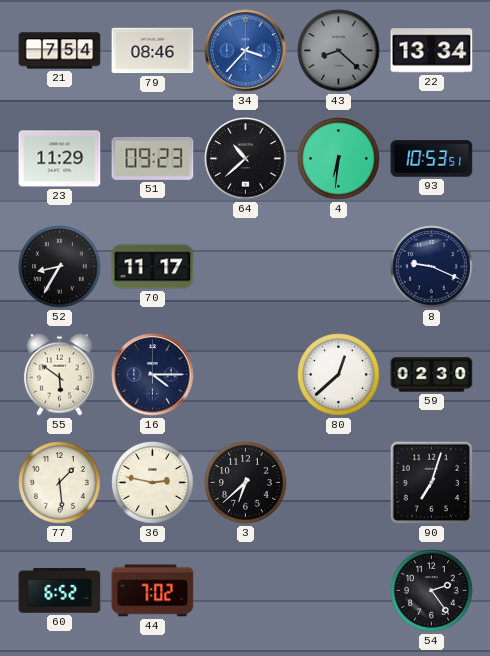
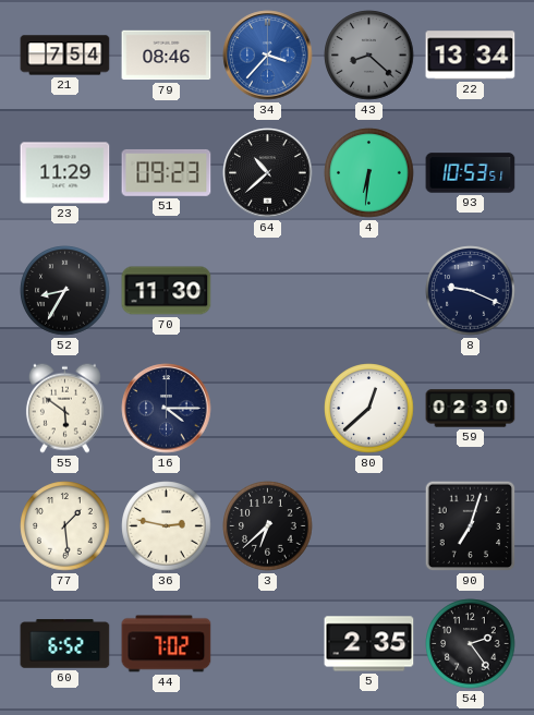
70: 11:17 -> 11:30
5: none -> 2:35
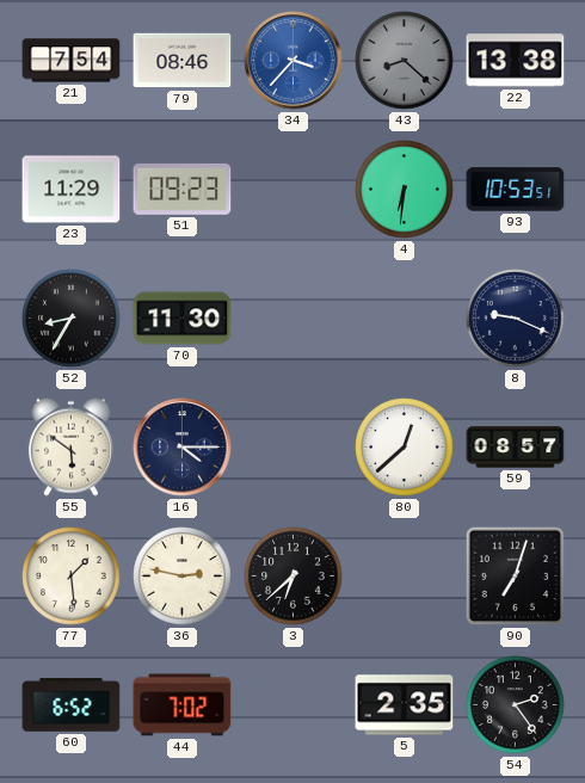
22: 13:34 -> 13:38
64: 10:38 -> none
59: 02:30 -> 08:57
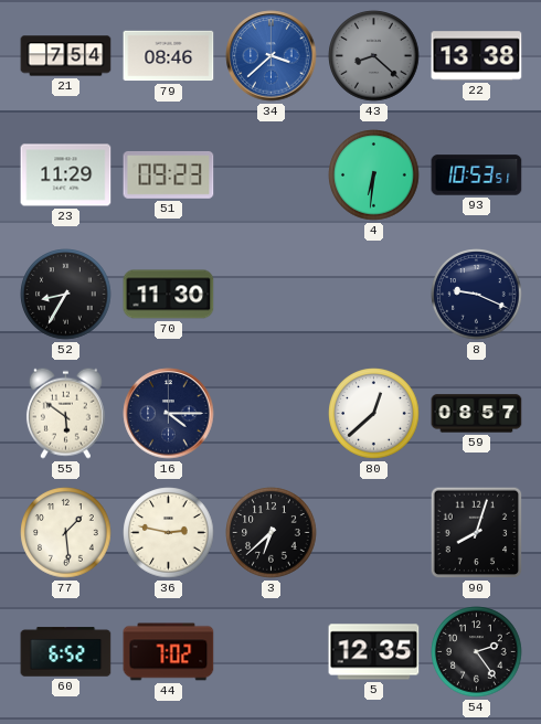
34: 3:37 -> 3:38
90: 7:03 -> 8:03
5: 2:35 -> 12:35
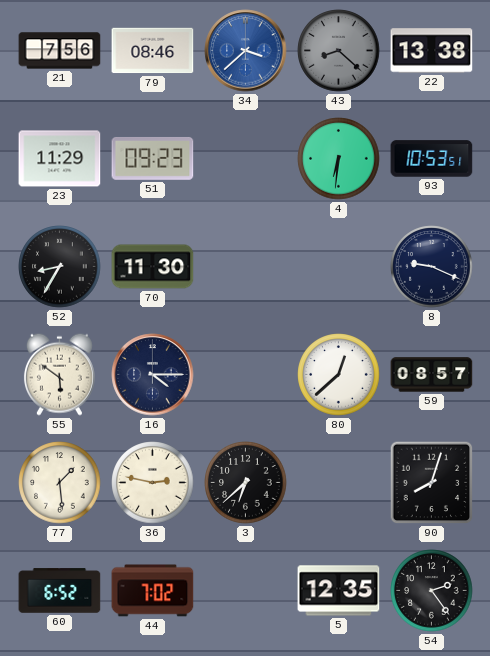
21: 7:54 -> 7:56
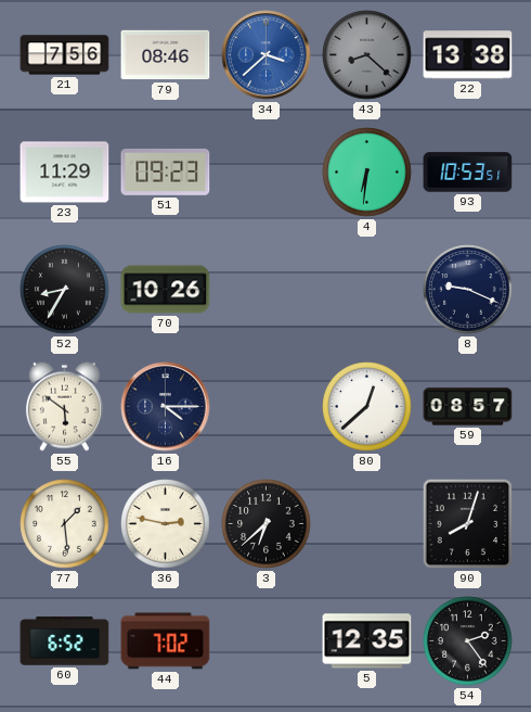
70: 11:30 -> 10:26
